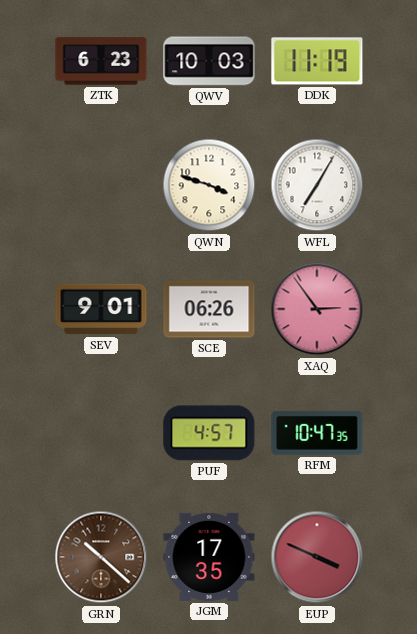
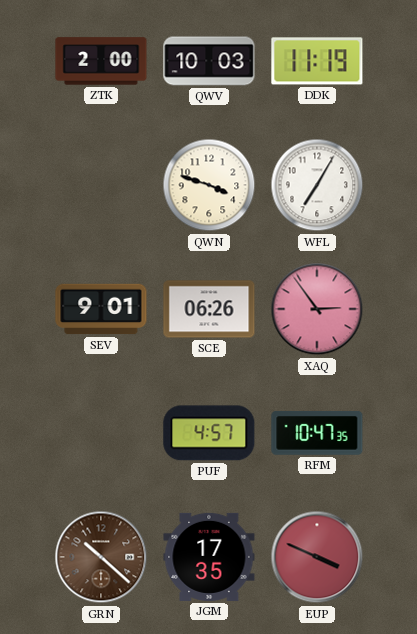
ZTK: 6:23 -> 2:00
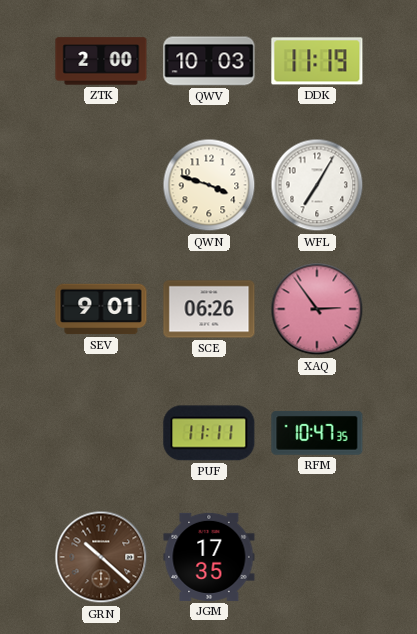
PUF: 4:57 -> 11:11
EUP: 3:49 -> none
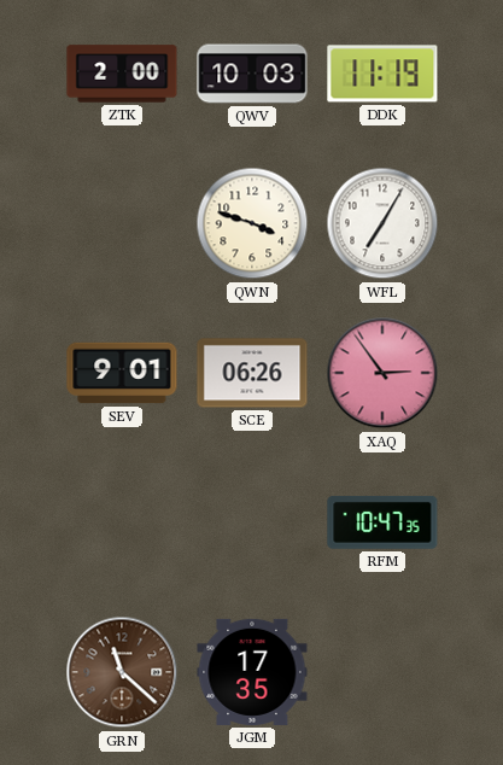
PUF: 11:11 -> none
GRN: 10:22 -> 11:22
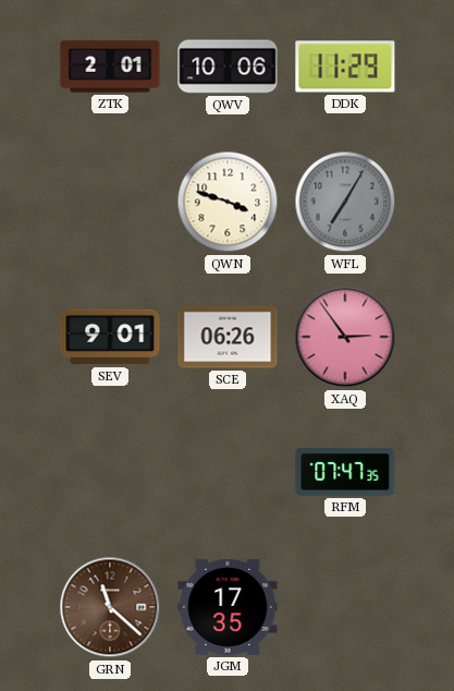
ZTK: 2:00 -> 2:01
QWV: 10:03 -> 10:06
DDK: 11:19 -> 11:29
WFL dial: white -> grey
RFM: 10:47 -> 07:47
